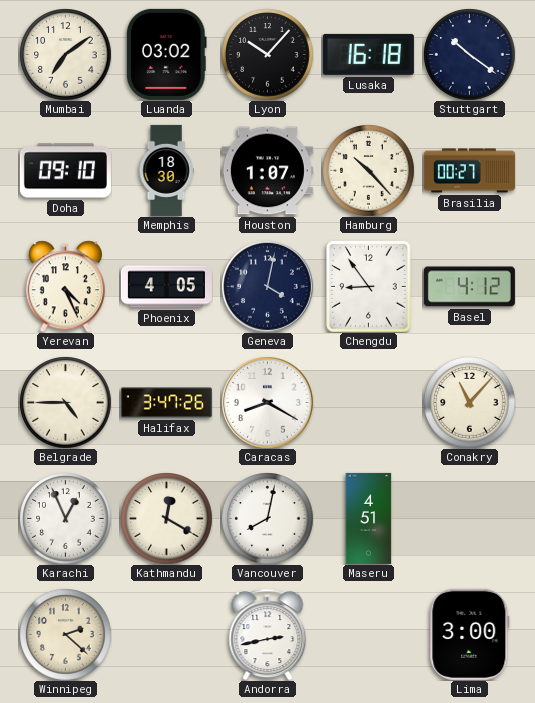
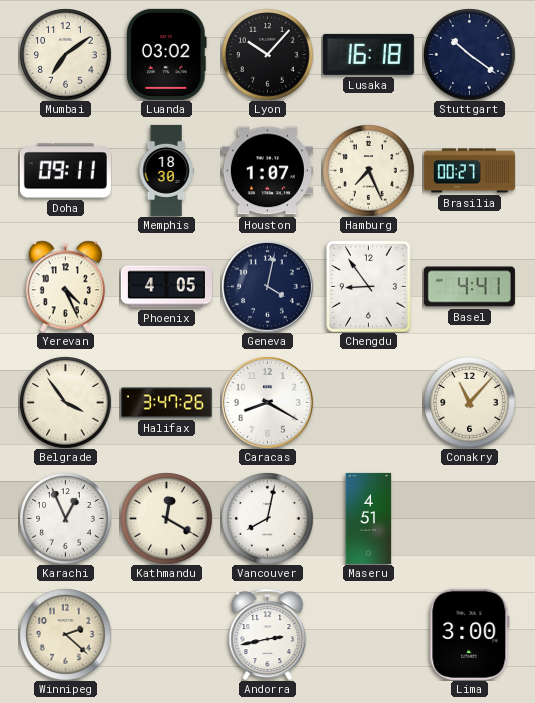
Doha: 09:10 -> 09:11
Hamburg: 10:23 -> 7:26
Basel: 4:12 -> 4:41
Belgrade: 4:45 -> 3:54
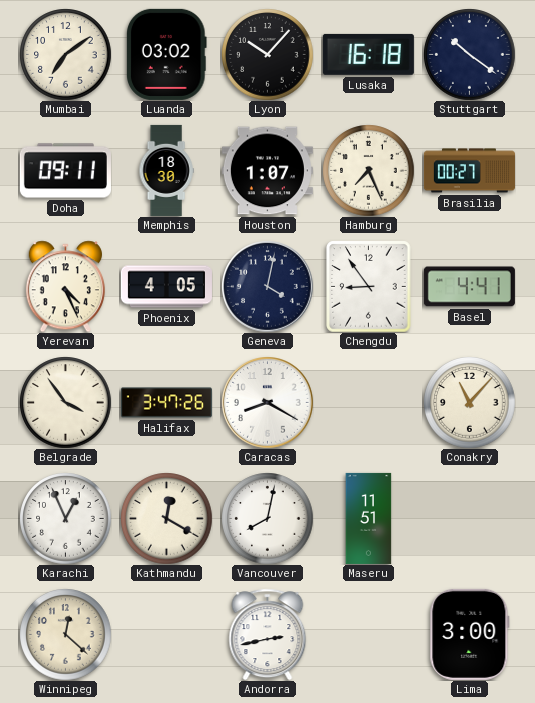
Maseru: 4:51 -> 11:51
Winnipeg: 2:22 -> 12:22
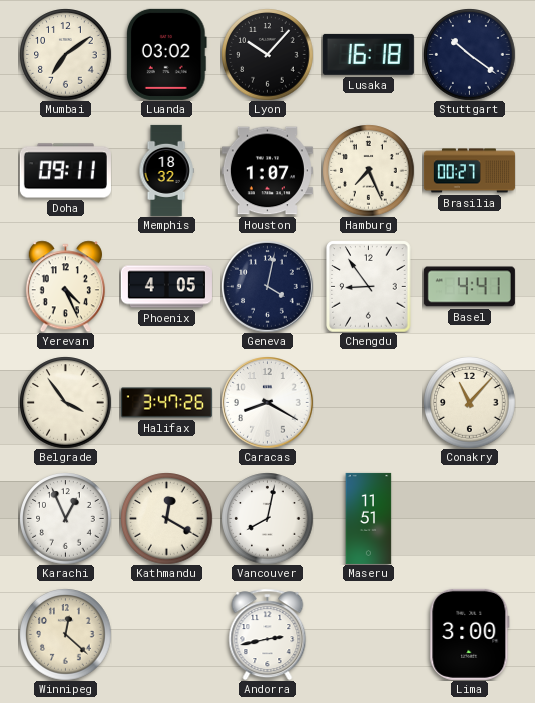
Memphis: 18:30 -> 18:32
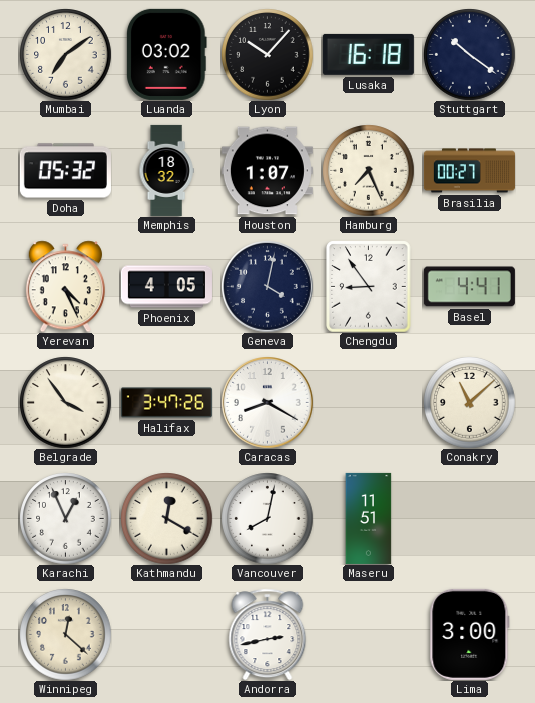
Doha: 09:11 -> 05:32
Conakry: 11:07 -> 11:08
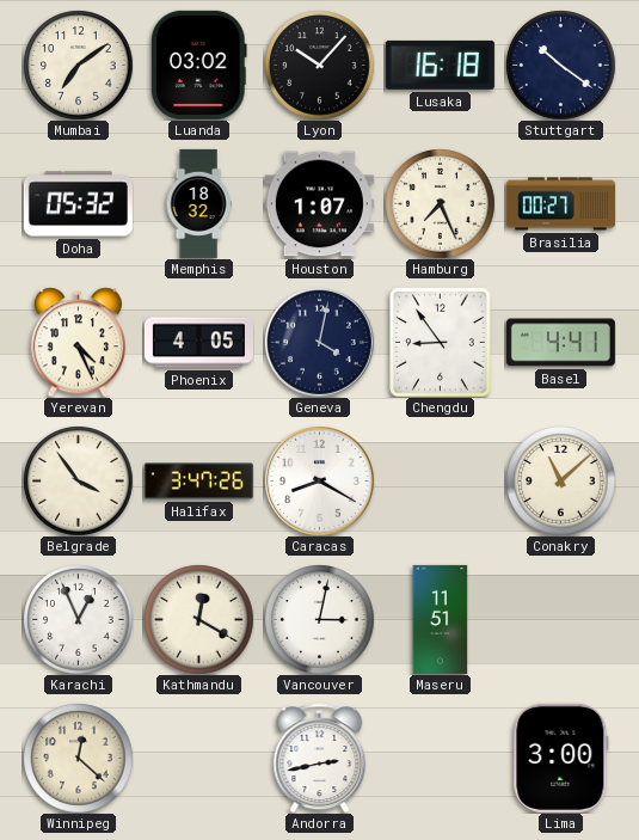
Vancouver: 8:02 -> 3:02
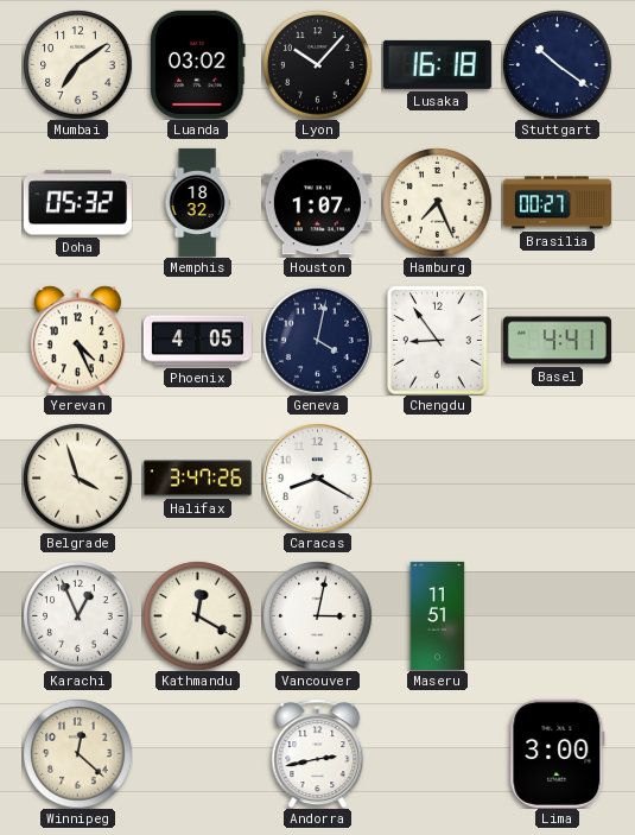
Belgrade: 3:54 -> 3:57
Conakry: 11:08 -> none
